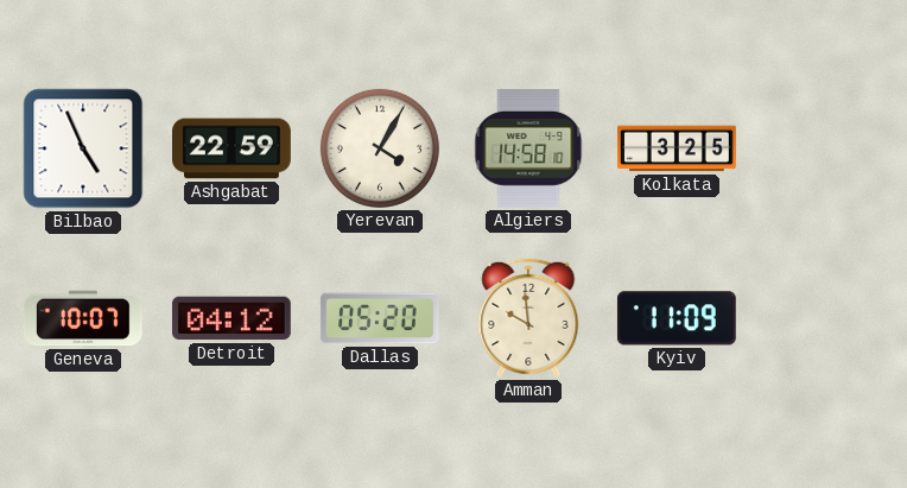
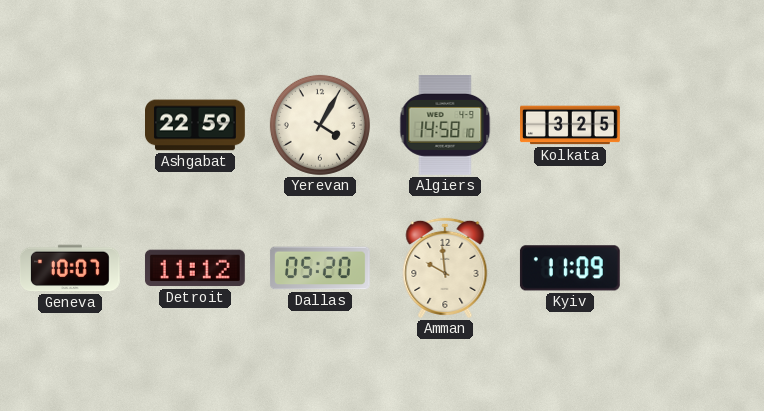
Bilbao: 4:56 -> none
Detroit: 04:12 -> 11:12
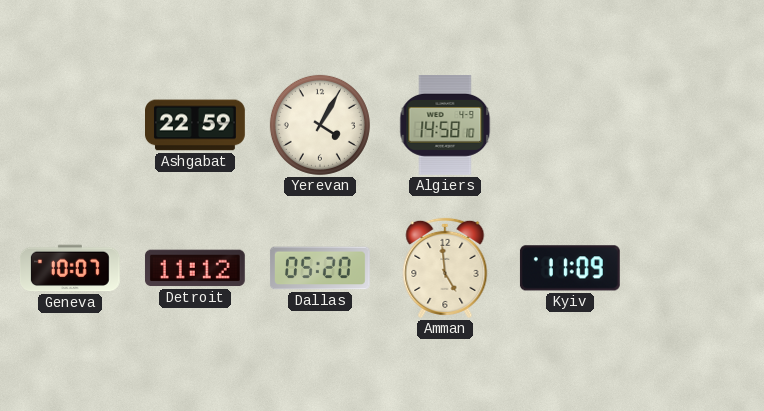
Kolkata: 3:25 -> none
Amman: 9:59 -> 4:59
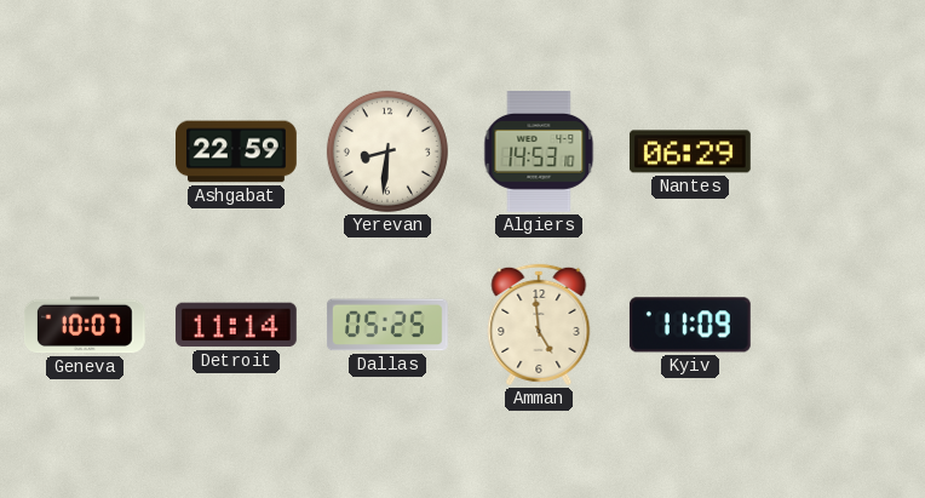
Yerevan: 4:05 -> 8:31
Algiers: 14:58 -> 14:53
Nantes: none -> 06:29
Detroit: 11:12 -> 11:14
Dallas: 05:20 -> 05:25
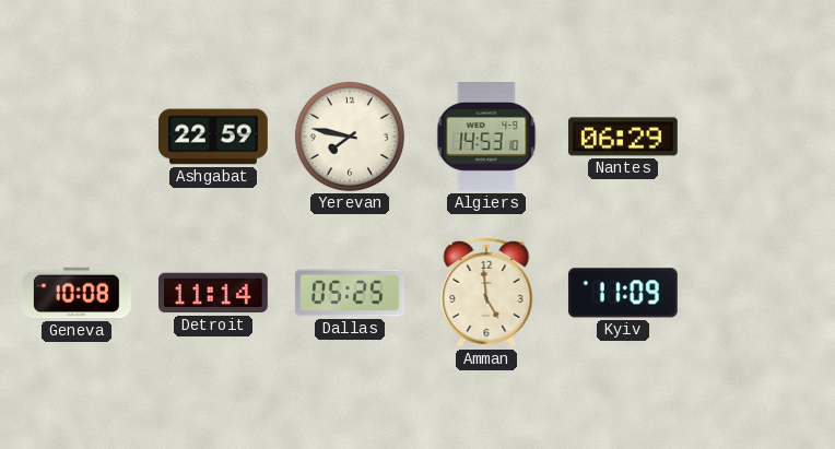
Yerevan: 8:31 -> 7:47
Geneva: 10:07 -> 10:08
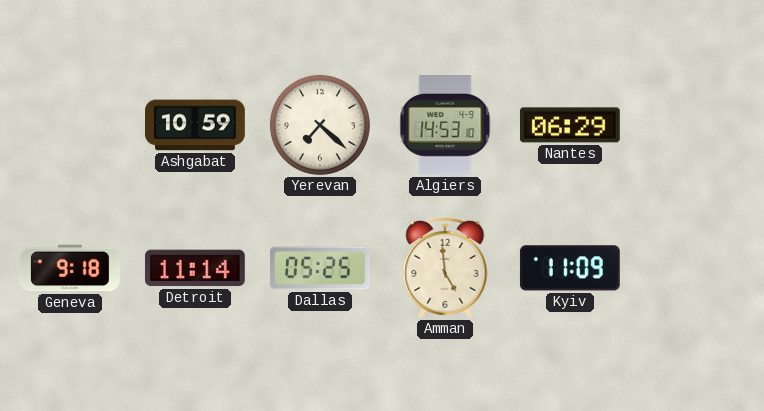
Ashgabat: 22:59 -> 10:59
Yerevan: 7:47 -> 7:22
Geneva: 10:08 -> 9:18
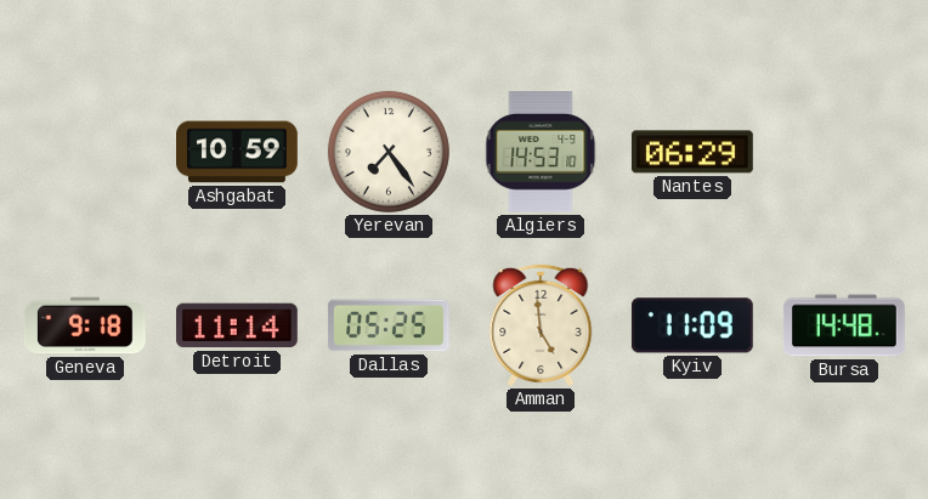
Yerevan: 7:22 -> 7:24
Bursa: none -> 14:48
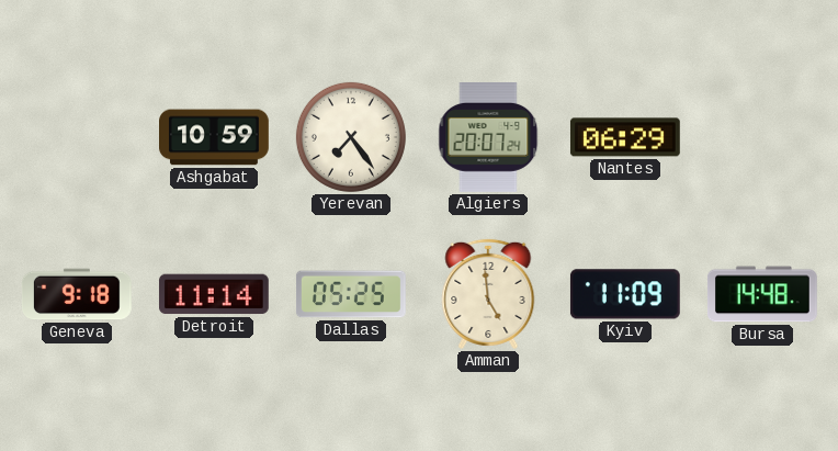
Algiers: 14:53 -> 20:07
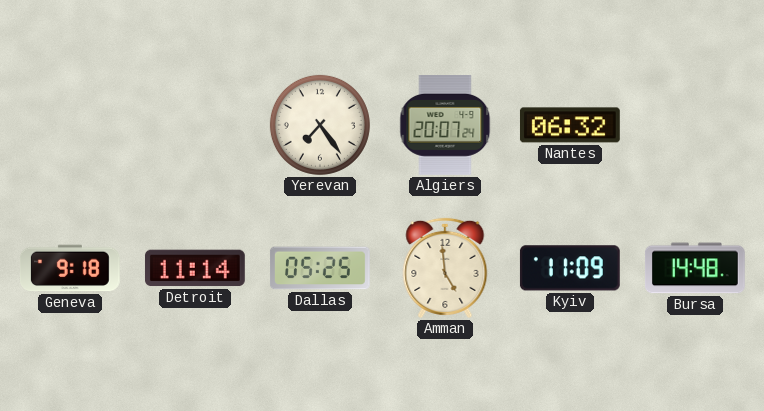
Ashgabat: 10:59 -> none
Nantes: 06:29 -> 06:32
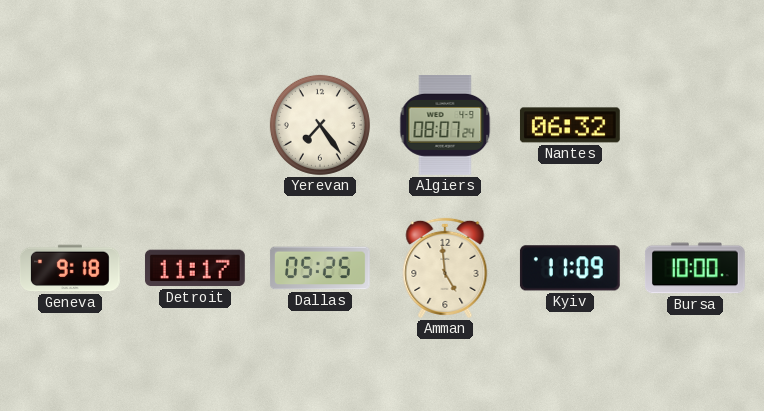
Algiers: 20:07 -> 08:07
Detroit: 11:14 -> 11:17
Bursa: 14:48 -> 10:00
